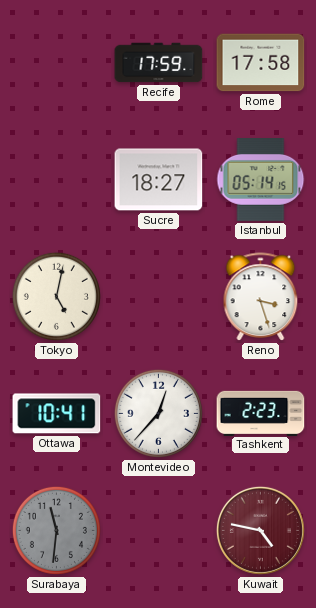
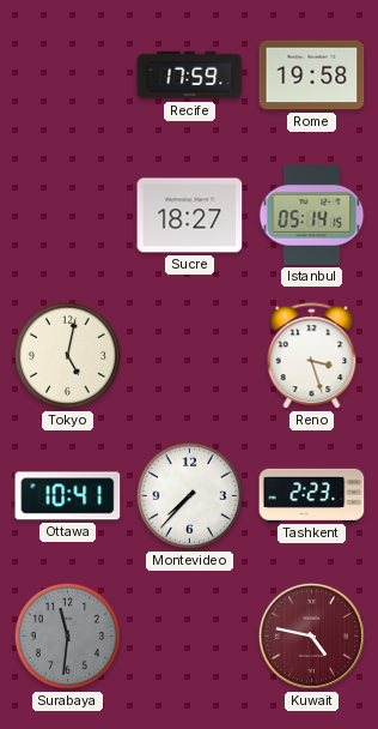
Rome: 17:58 -> 19:58
Montevideo: 12:37 -> 7:37
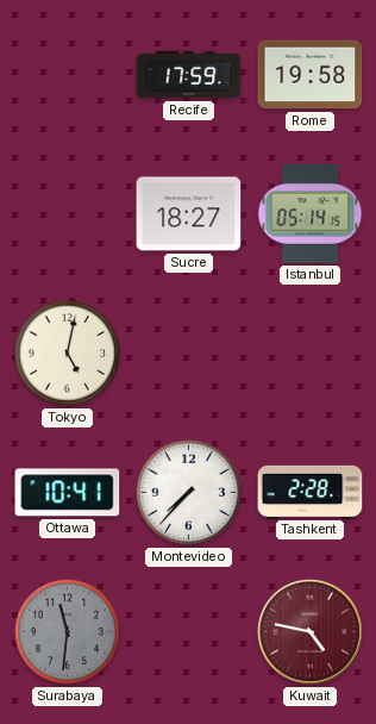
Reno: 3:27 -> none
Tashkent: 2:23 -> 2:28
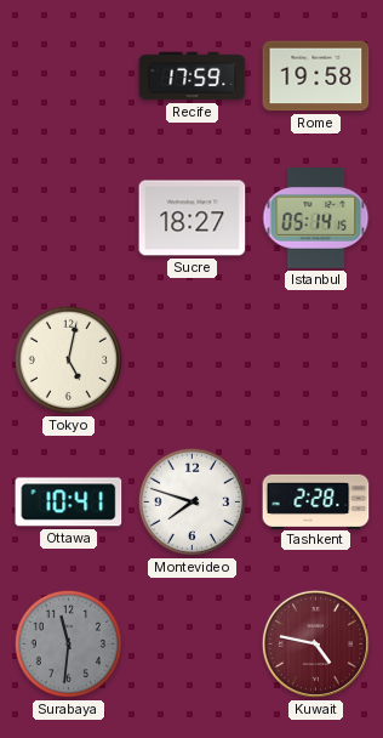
Montevideo: 7:37 -> 7:48
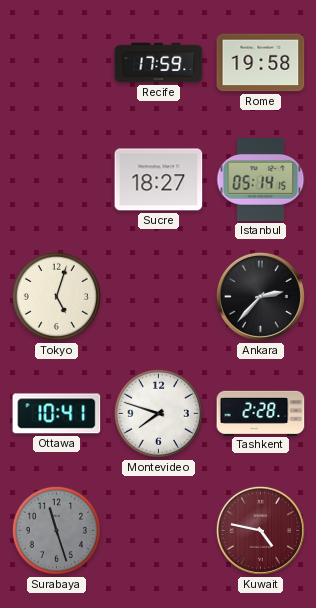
Tokyo: 5:02 -> 5:03
Ankara: none -> 2:37
Surabaya: 11:31 -> 11:27
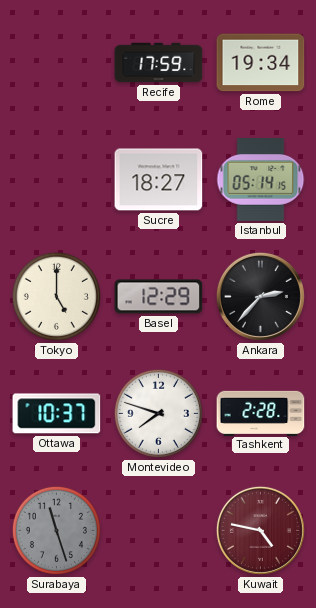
Rome: 19:58 -> 19:34
Tokyo: 5:03 -> 5:00
Basel: none -> 12:29
Ottawa: 10:41 -> 10:37
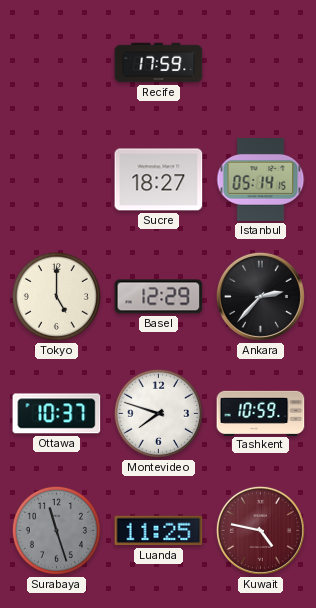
Rome: 19:34 -> none
Tashkent: 2:28 -> 10:59
Luanda: none -> 11:25
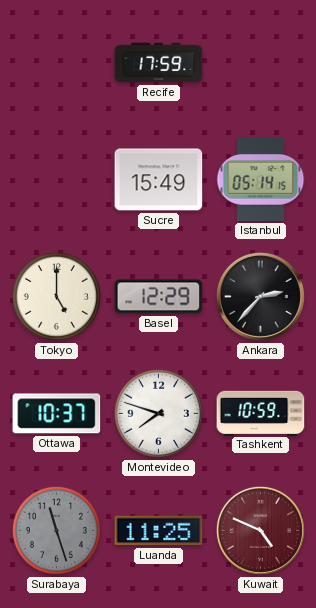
Sucre: 18:27 -> 15:49
Kuwait: 4:47 -> 4:49
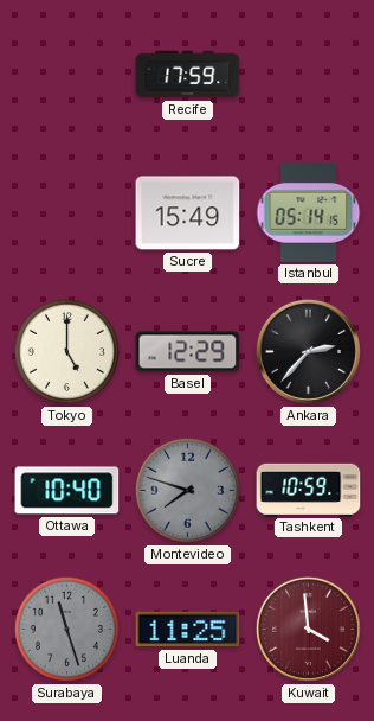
Ottawa: 10:37 -> 10:40
Montevideo dial: white -> grey
Kuwait: 4:49 -> 3:59
